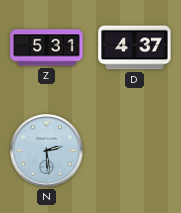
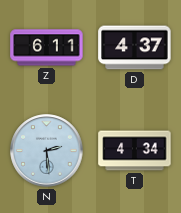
Z: 5:31 -> 6:11
T: none -> 4:34
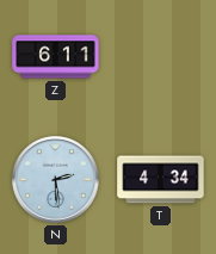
D: 4:37 -> none
